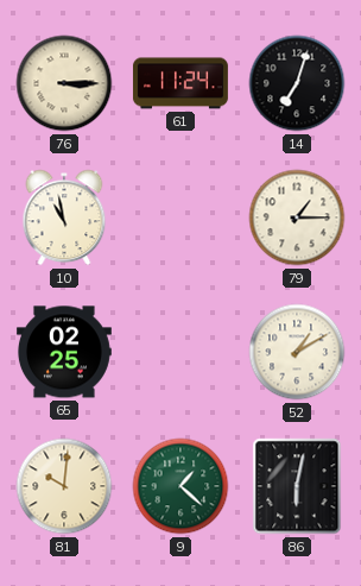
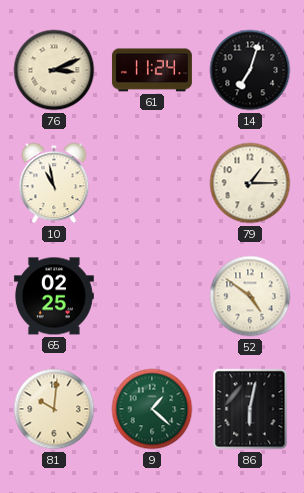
76: 3:15 -> 3:11
52: 1:10 -> 4:51
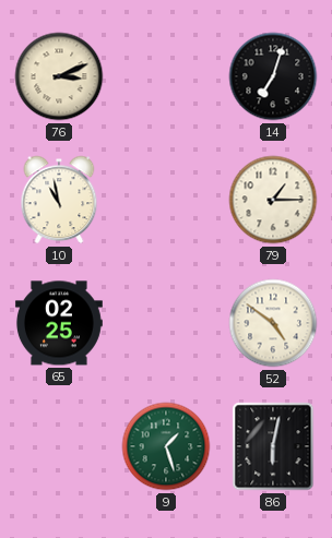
61: 11:24 -> none
81: 10:01 -> none
9: 1:22 -> 1:27
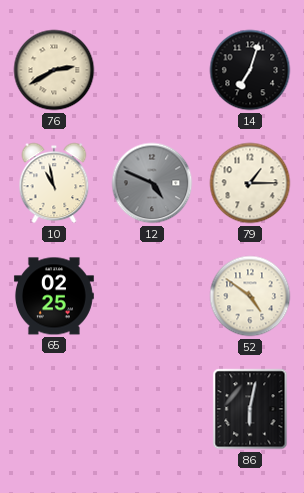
76: 3:11 -> 2:40
12: none -> 4:49
9: 1:27 -> none
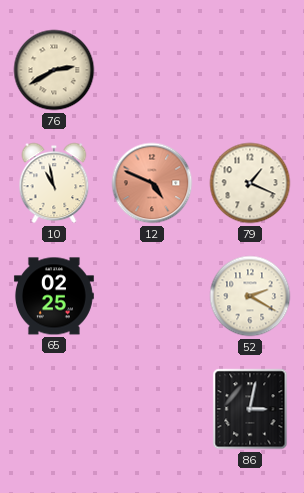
14: 7:03 -> none
12 dial: grey -> salmon
79: 1:15 -> 1:19
52: 4:51 -> 2:20
86: 6:02 -> 3:02
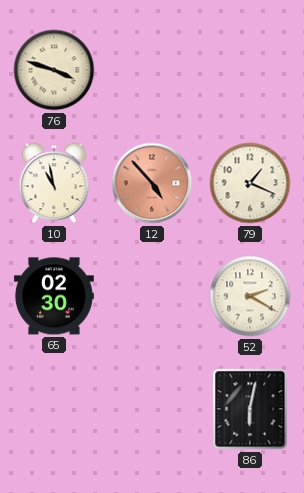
76: 2:40 -> 3:48
12: 4:49 -> 4:53
65: 02:25 -> 02:30
86: 3:02 -> 6:02
